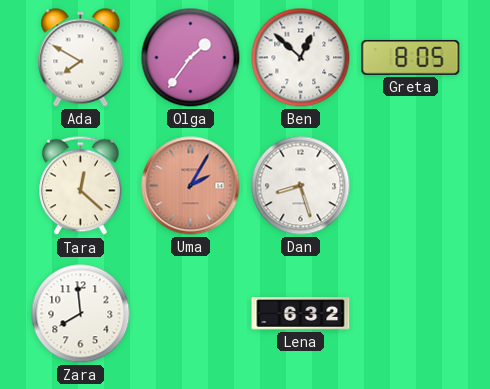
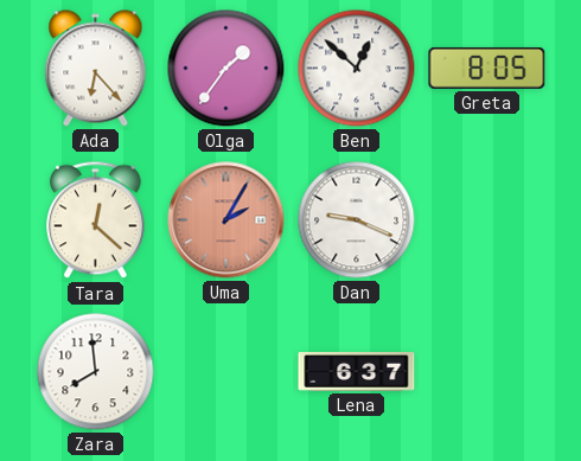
Ada: 7:50 -> 6:23
Dan: 8:27 -> 9:19
Lena: 6:32 -> 6:37
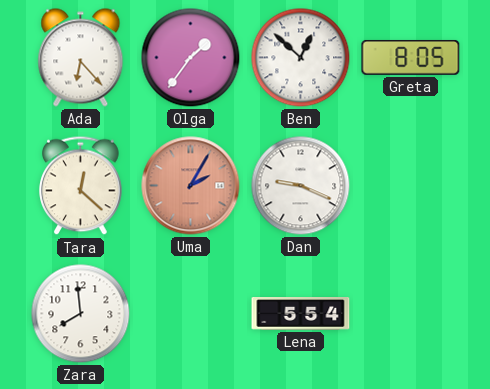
Lena: 6:37 -> 5:54
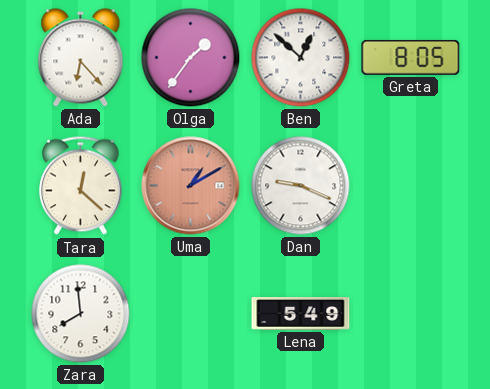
Uma: 2:05 -> 1:10
Lena: 5:54 -> 5:49
